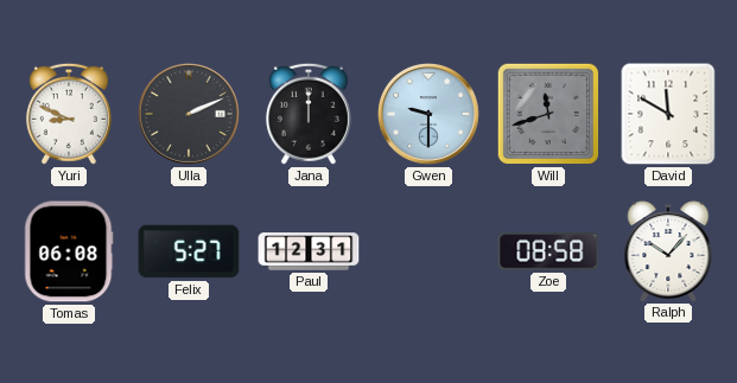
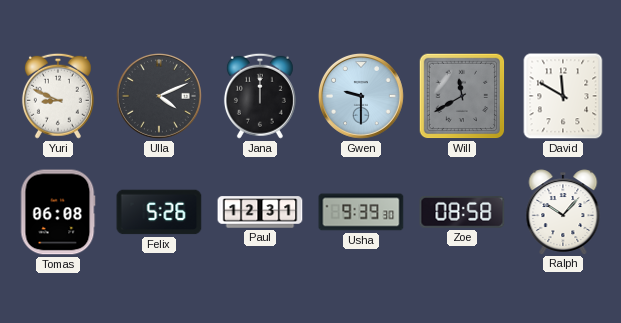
Ulla: 2:11 -> 4:11
Will: 11:42 -> 11:40
Felix: 5:27 -> 5:26
Usha: none -> 9:39
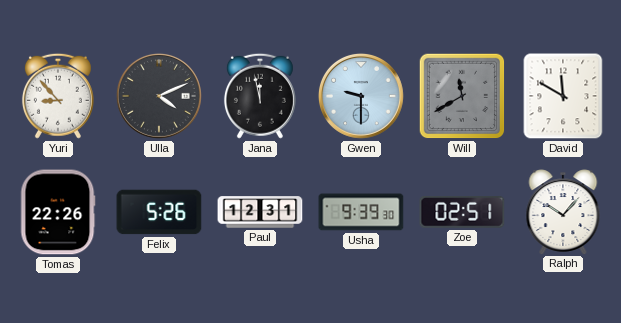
Yuri: 8:49 -> 8:53
Jana: 12:00 -> 11:58
Tomas: 06:08 -> 22:26
Zoe: 08:58 -> 02:51
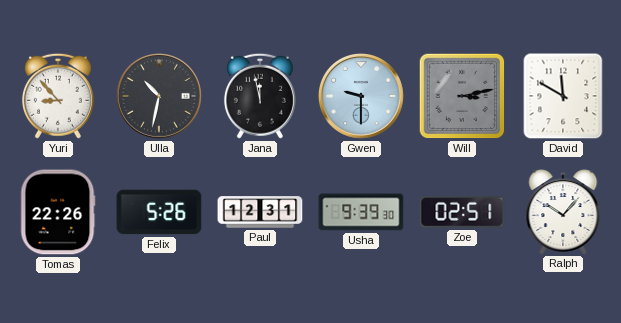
Ulla: 4:11 -> 10:32
Will: 11:40 -> 3:13
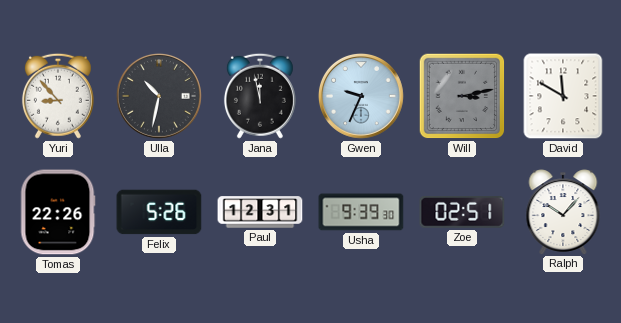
Gwen: 9:30 -> 9:34
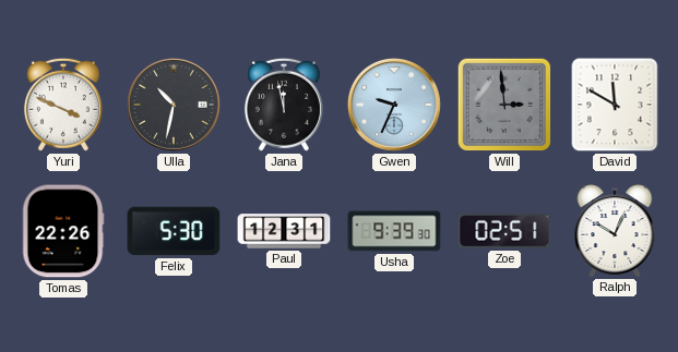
Yuri: 8:53 -> 3:49
Will: 3:13 -> 2:59
Felix: 5:26 -> 5:30
Ralph: 10:07 -> 10:04
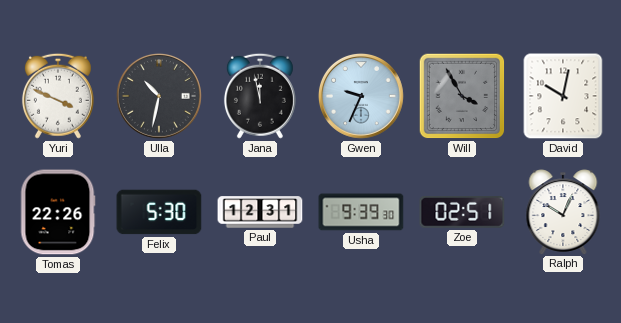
Will: 2:59 -> 3:55
David: 11:50 -> 10:02
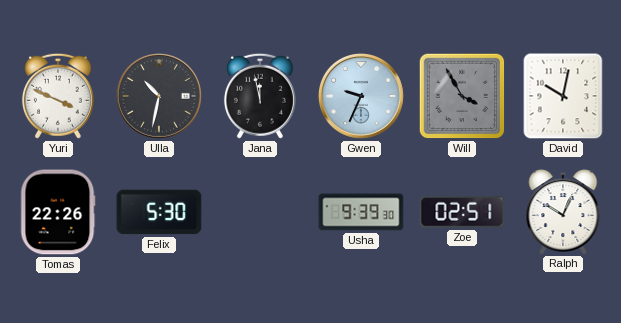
Paul: 12:31 -> none
